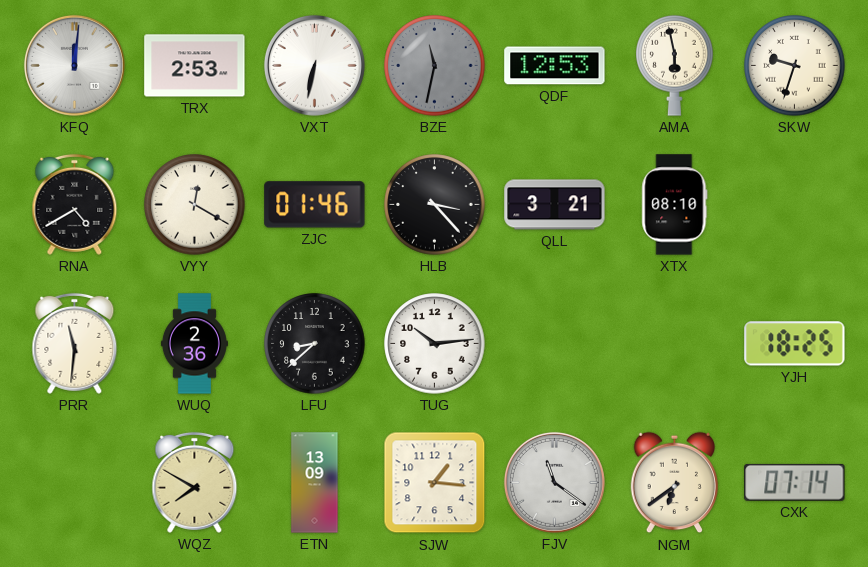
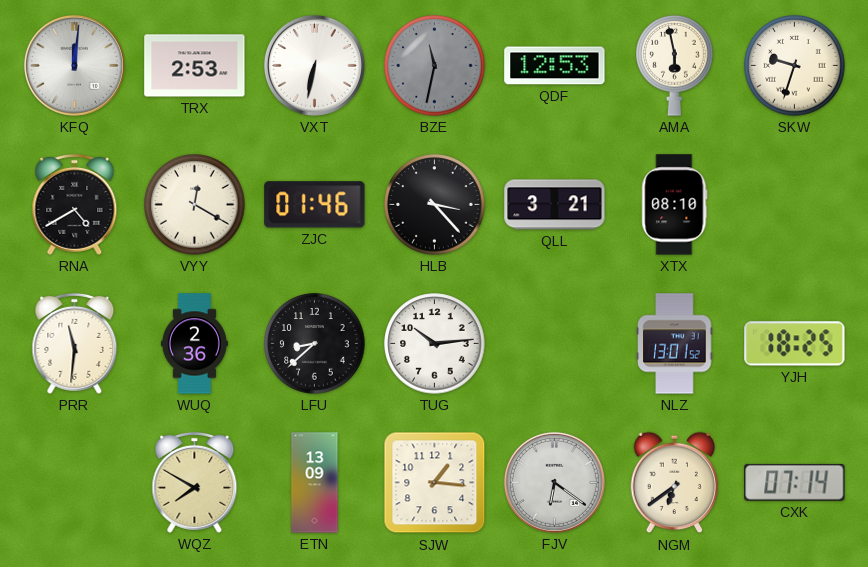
NLZ: none -> 13:01
FJV: 11:21 -> 6:21
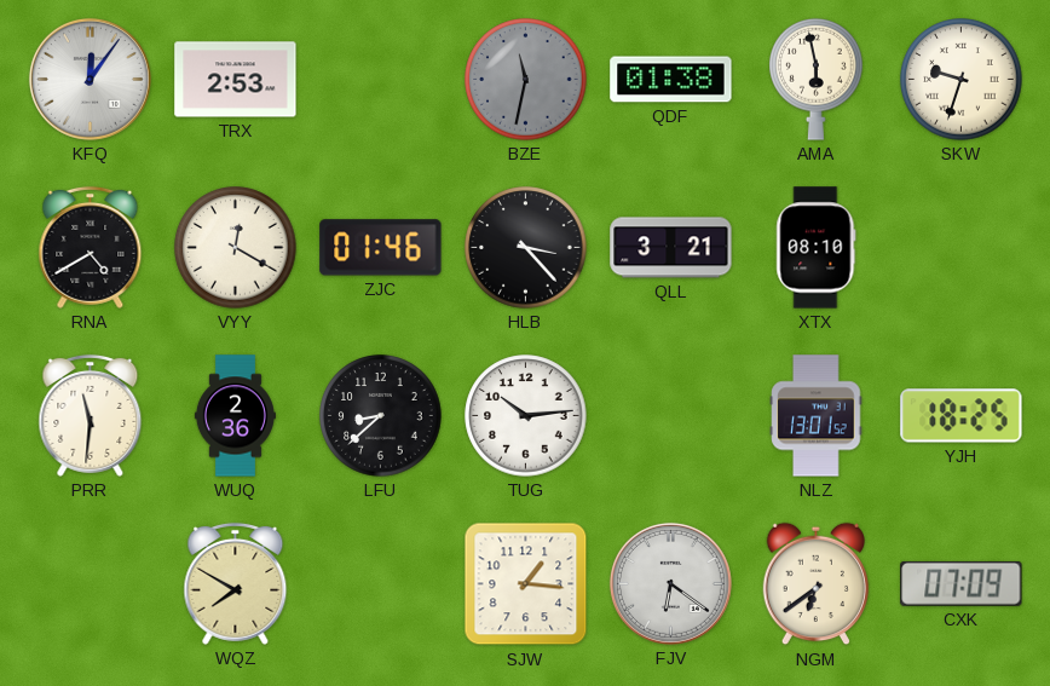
KFQ: 12:01 -> 12:06
VXT: 6:32 -> none
QDF: 12:53 -> 01:38
ETN: 13:09 -> none
CXK: 07:14 -> 07:09
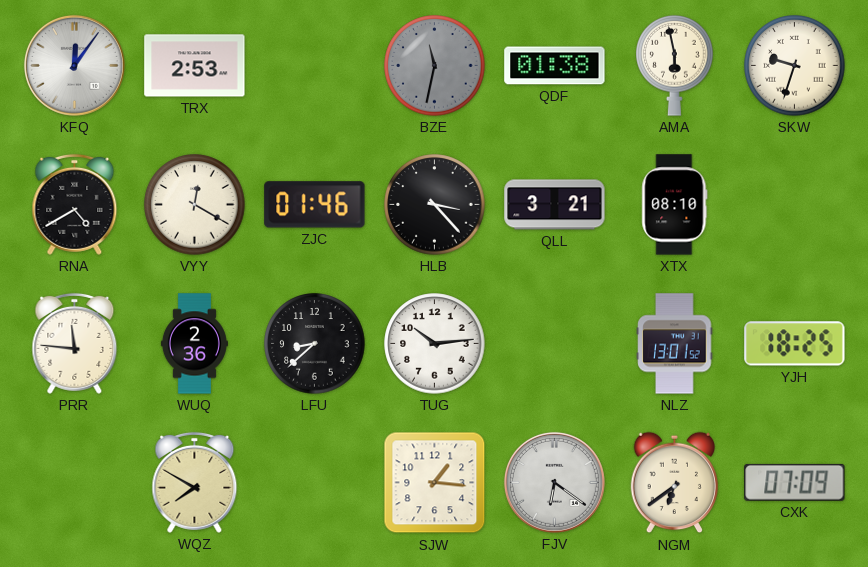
PRR: 11:31 -> 11:46
